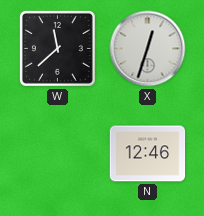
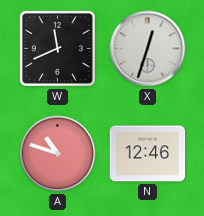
W: 11:38 -> 11:41
A: none -> 10:48
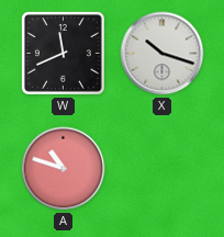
X: 12:33 -> 10:18
N: 12:46 -> none
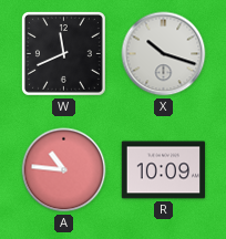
A: 10:48 -> 10:46
R: none -> 10:09
